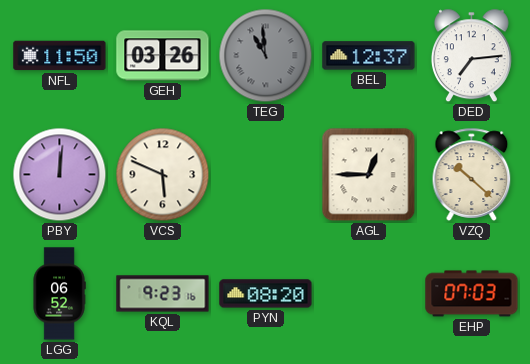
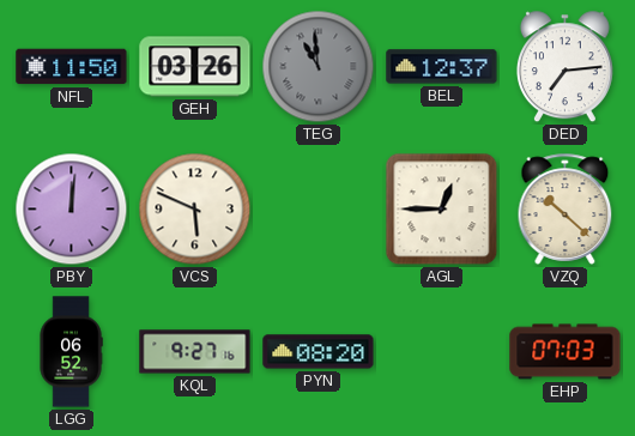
KQL: 9:23 -> 9:27
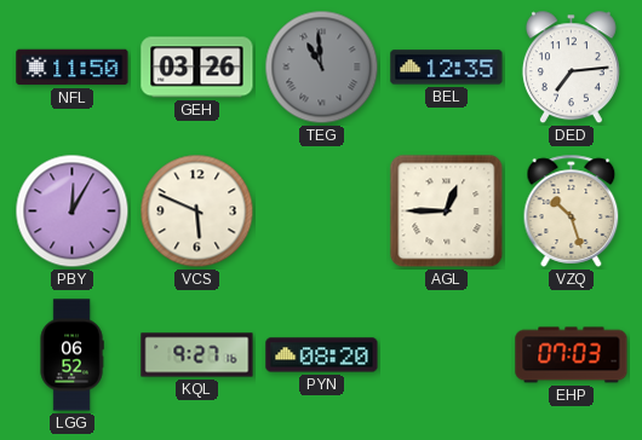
BEL: 12:37 -> 12:35
PBY: 12:01 -> 12:05
VZQ: 10:22 -> 10:27
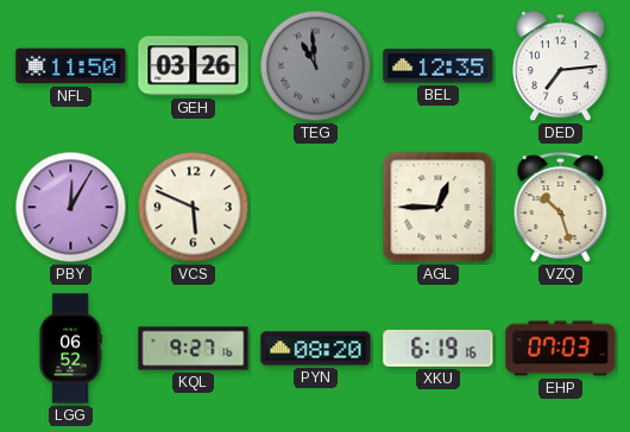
XKU: none -> 6:19
